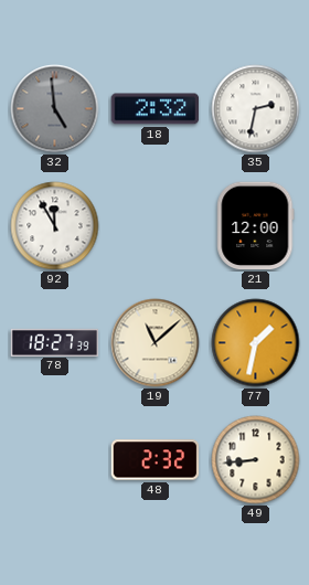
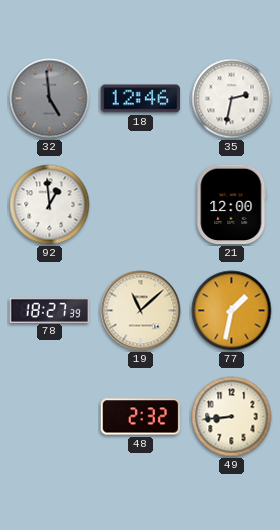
18: 2:32 -> 12:46
92: 11:55 -> 12:59
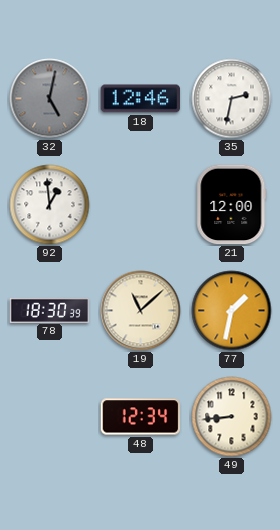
32: 4:59 -> 5:02
78: 18:27 -> 18:30
48: 2:32 -> 12:34
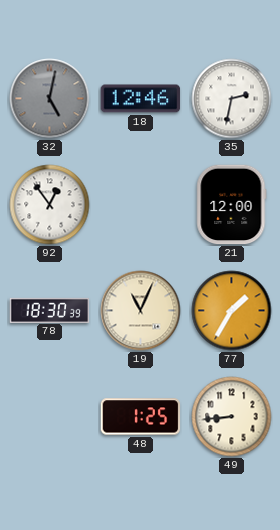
92: 12:59 -> 12:54
19: 11:08 -> 11:04
77: 1:32 -> 1:35
48: 12:34 -> 1:25
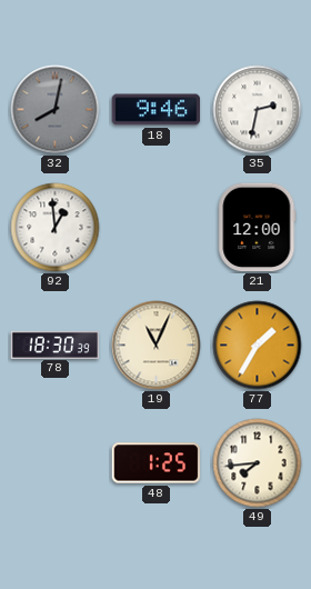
32: 5:02 -> 8:02
18: 12:46 -> 9:46
92: 12:54 -> 12:59
49: 8:44 -> 7:44
